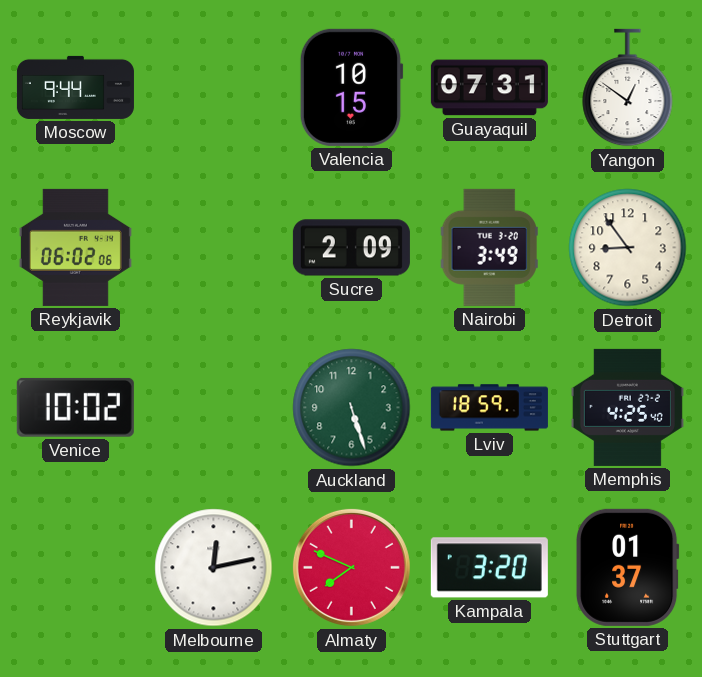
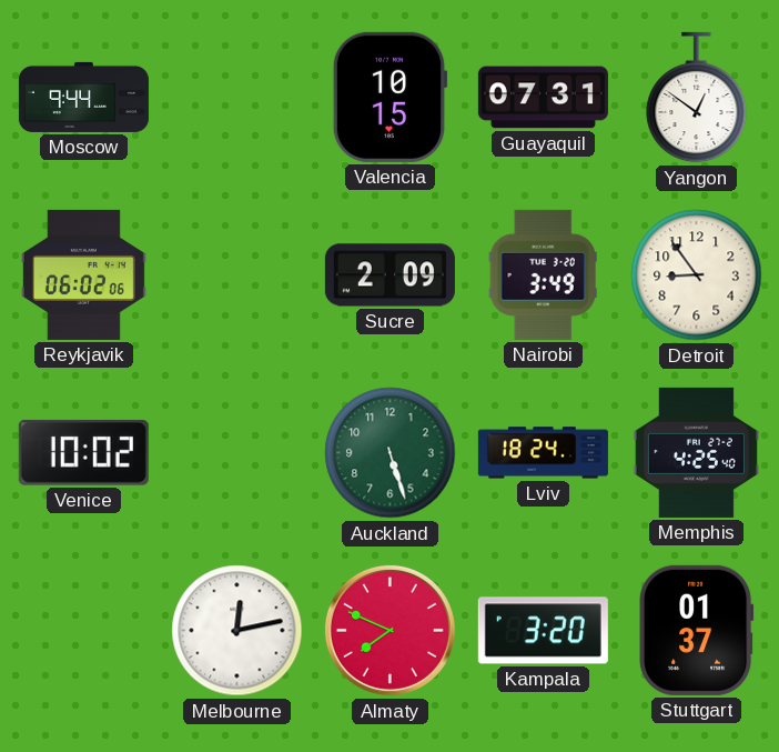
Lviv: 18:59 -> 18:24
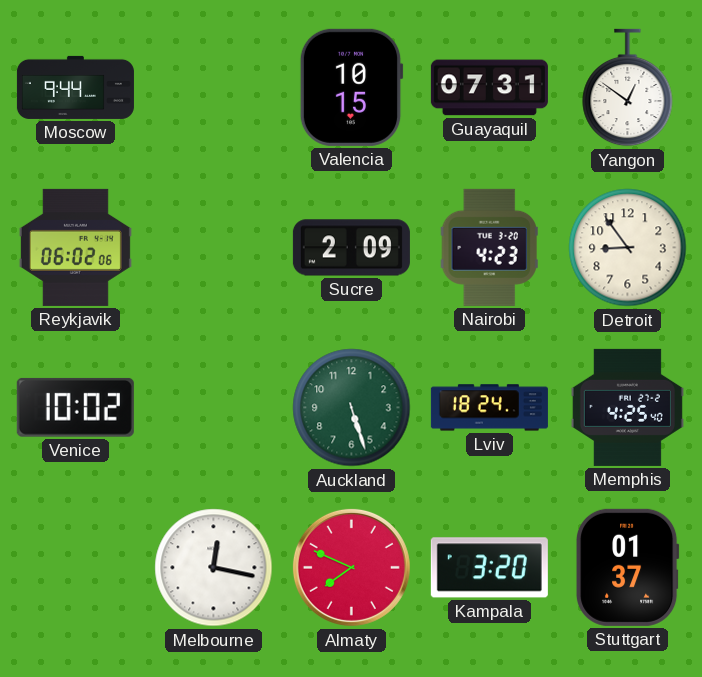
Nairobi: 3:49 -> 4:23
Melbourne: 12:13 -> 12:17
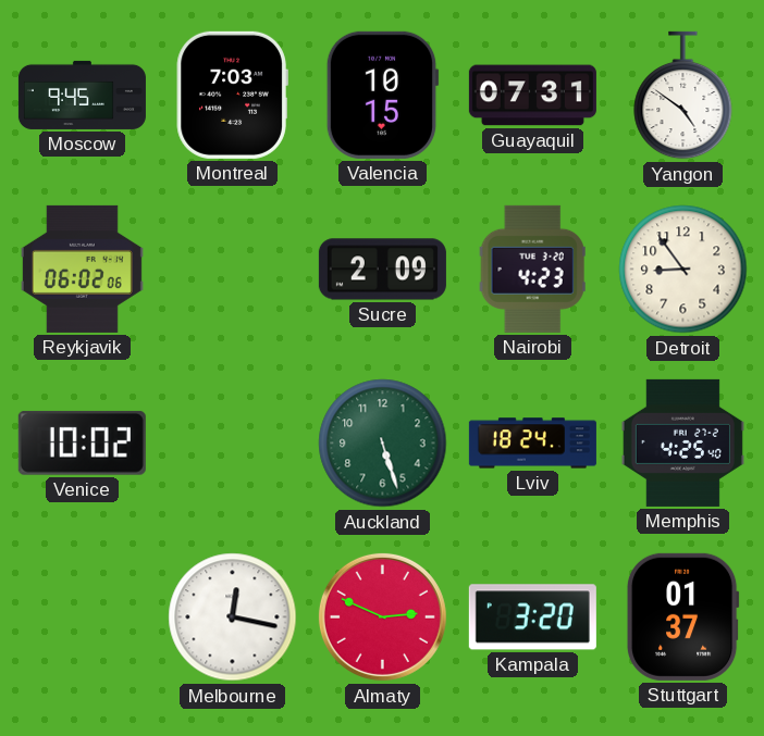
Moscow: 9:44 -> 9:45
Montreal: none -> 7:03
Yangon: 12:51 -> 4:51
Almaty: 7:49 -> 2:49
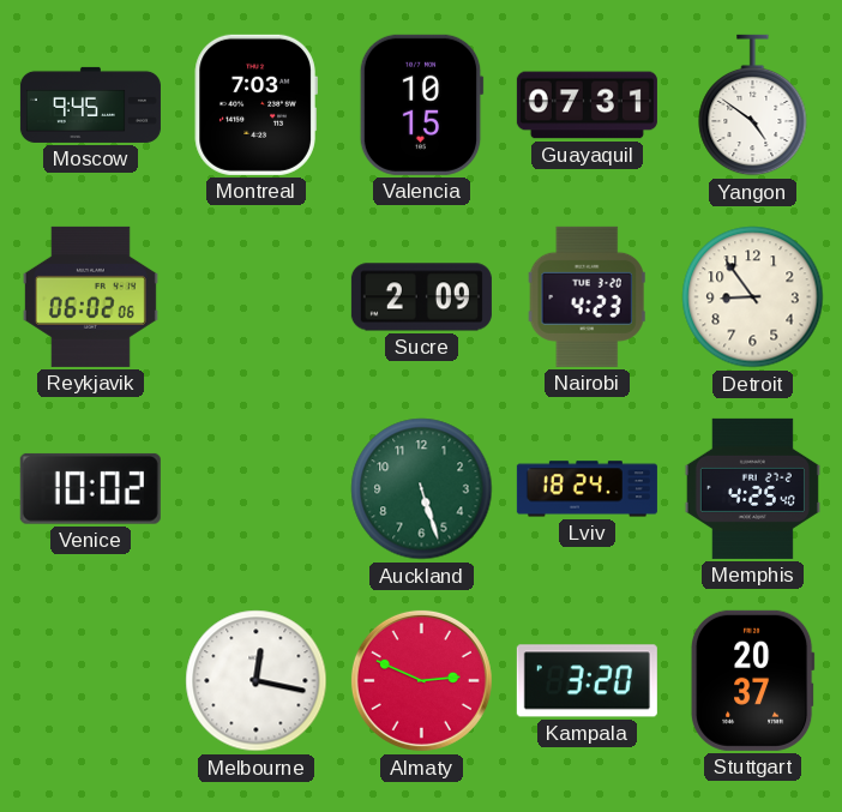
Stuttgart: 01:37 -> 20:37
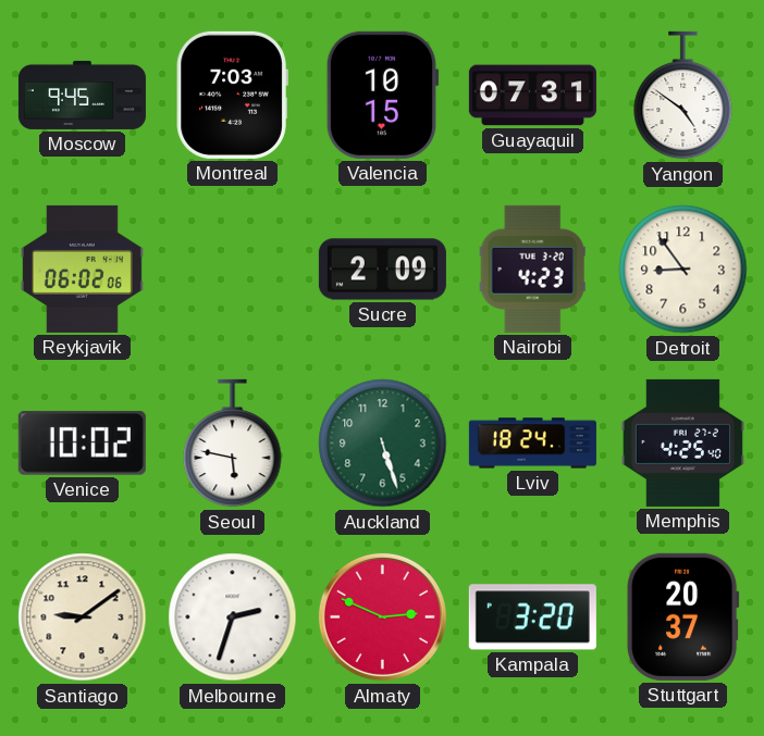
Seoul: none -> 5:47
Santiago: none -> 9:09
Melbourne: 12:17 -> 2:33
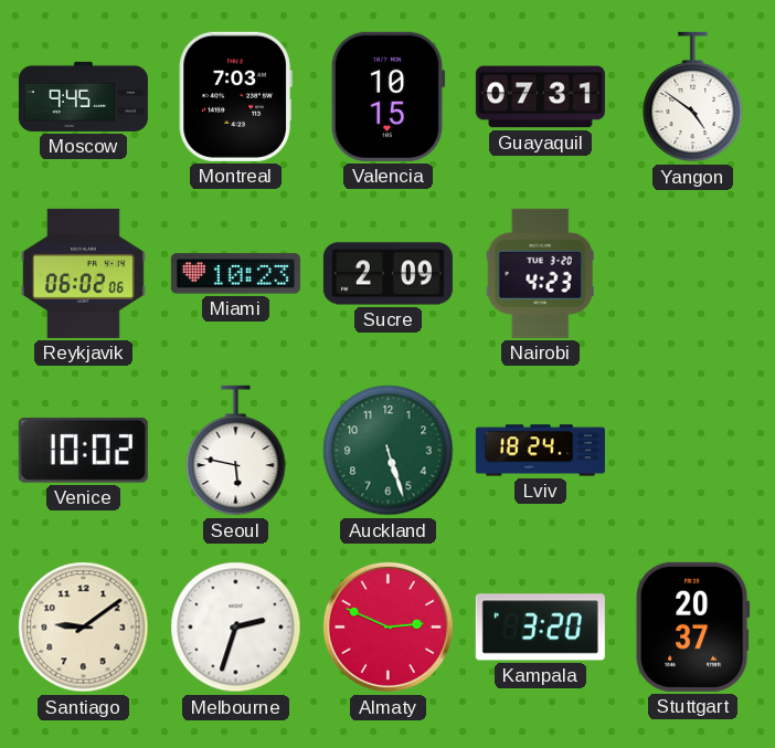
Miami: none -> 10:23
Detroit: 8:54 -> none
Memphis: 4:25 -> none
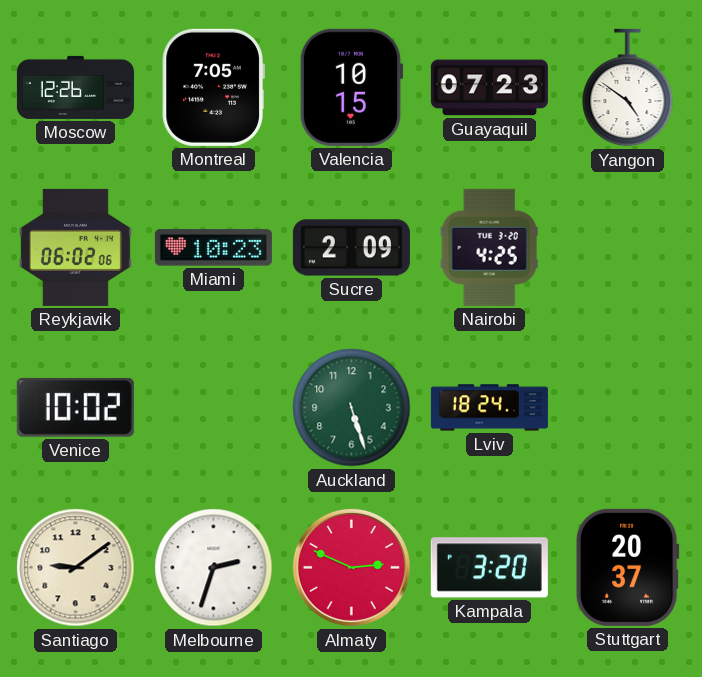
Moscow: 9:45 -> 12:26
Montreal: 7:03 -> 7:05
Guayaquil: 07:31 -> 07:23
Nairobi: 4:23 -> 4:25
Seoul: 5:47 -> none
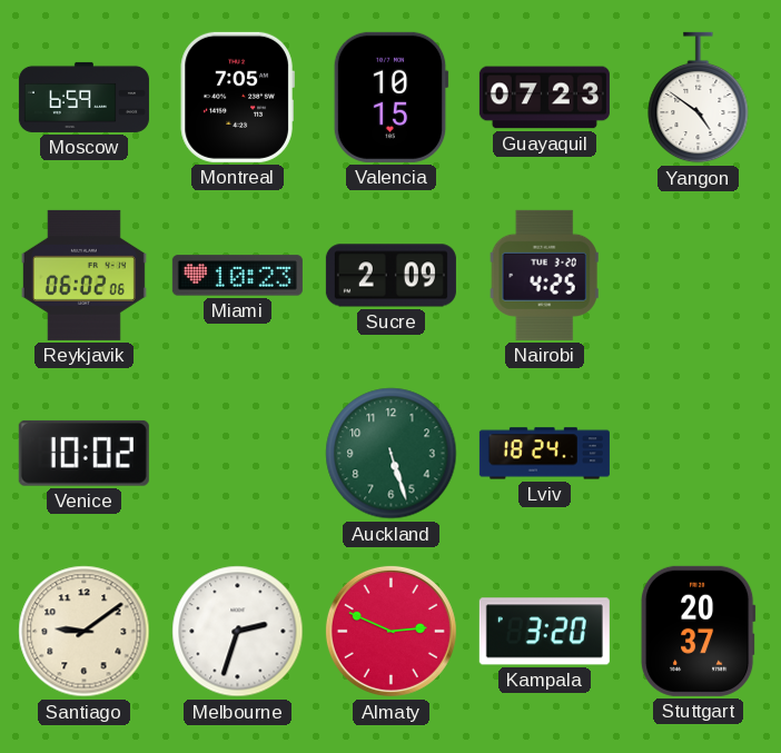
Moscow: 12:26 -> 6:59
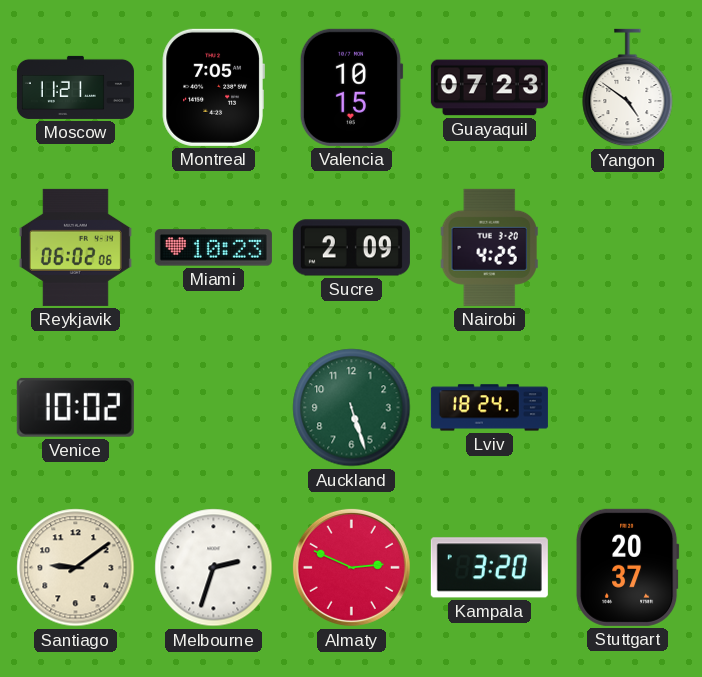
Moscow: 6:59 -> 11:21
